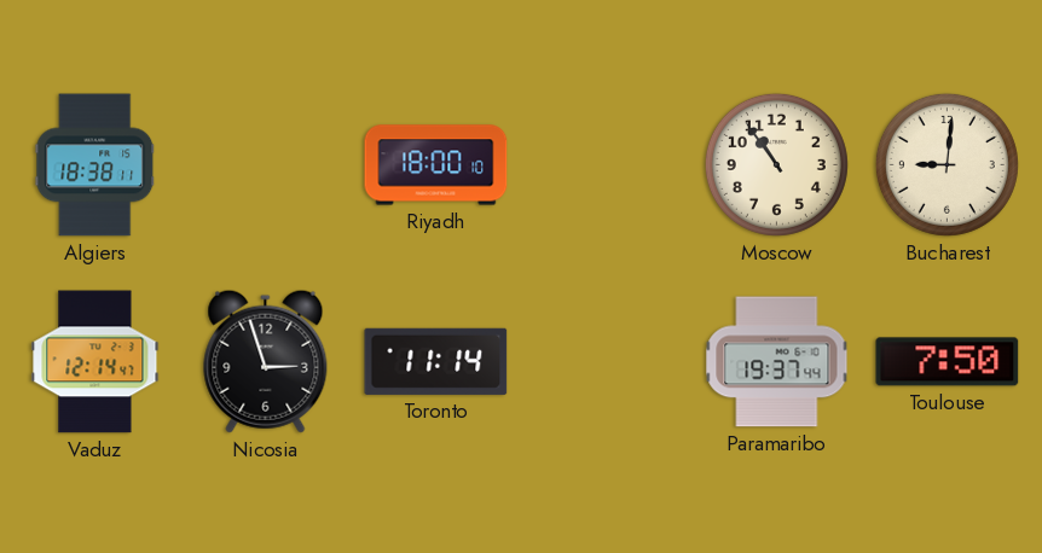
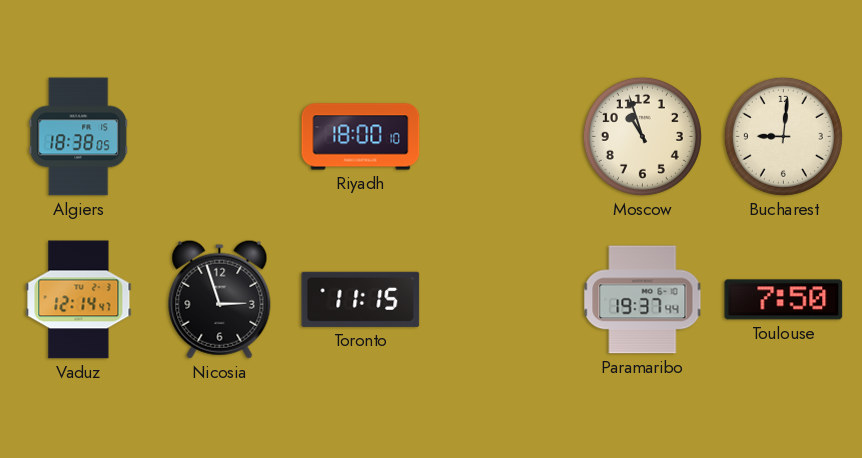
Algiers: 18:38:11 -> 18:38:05
Moscow: 10:54 -> 10:57
Toronto: 11:14 -> 11:15
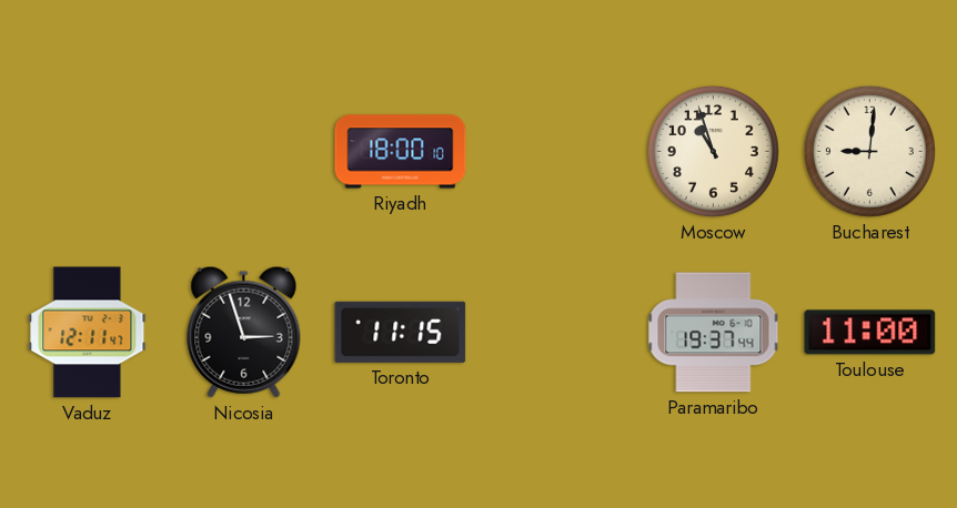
Algiers: 18:38 -> none
Vaduz: 12:14 -> 12:11
Toulouse: 7:50 -> 11:00
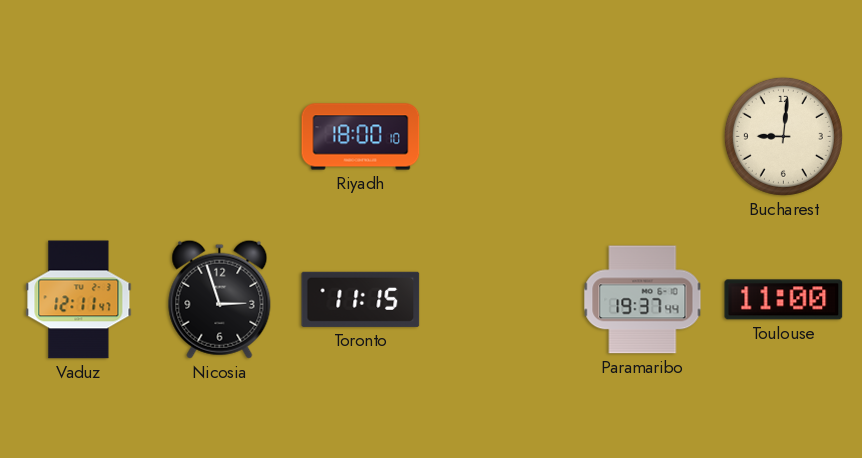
Moscow: 10:57 -> none
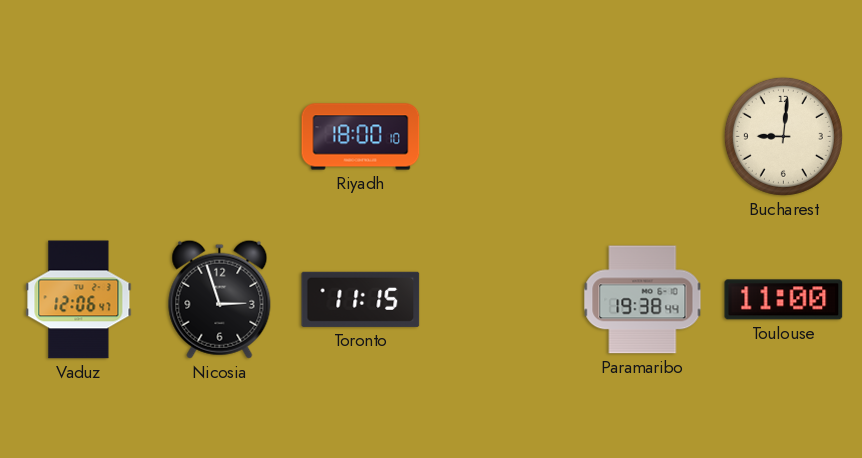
Vaduz: 12:11 -> 12:06
Paramaribo: 19:37 -> 19:38
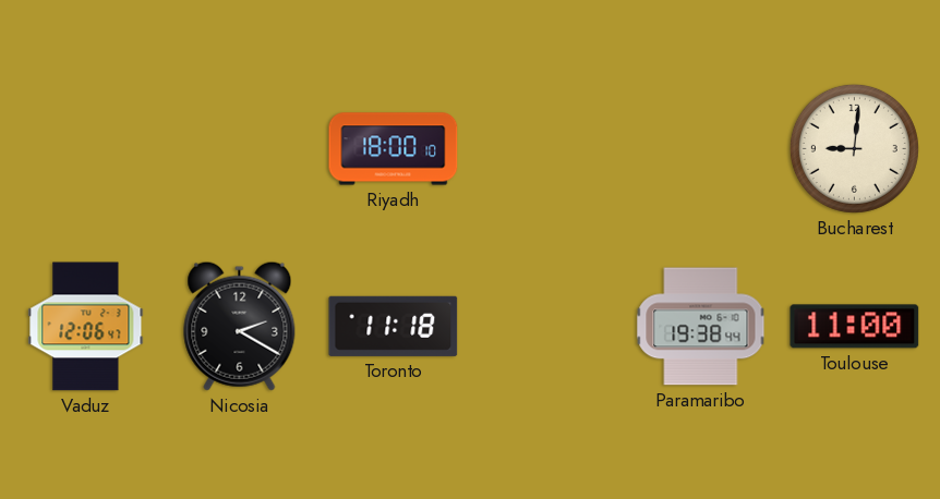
Nicosia: 2:57 -> 2:20
Toronto: 11:15 -> 11:18
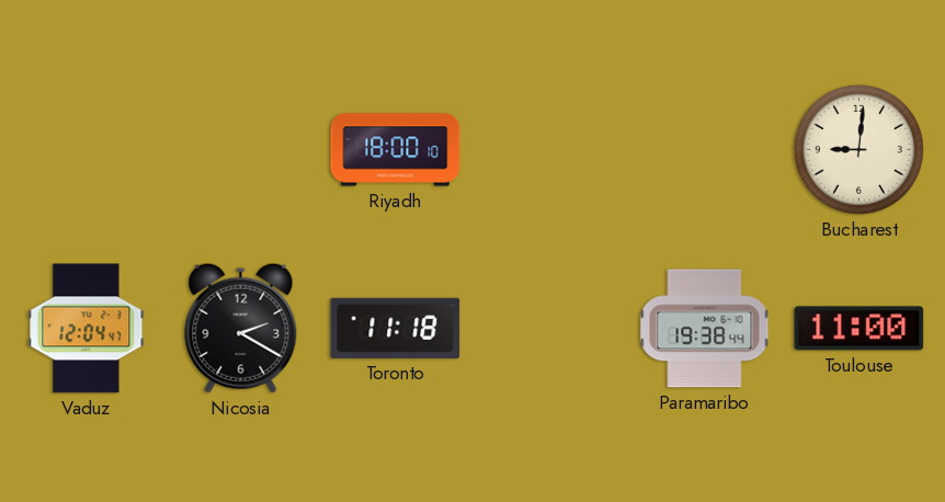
Vaduz: 12:06 -> 12:04
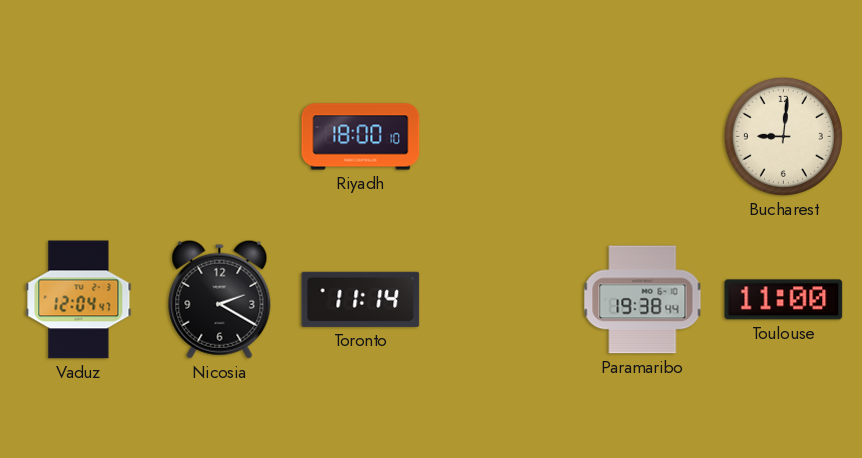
Toronto: 11:18 -> 11:14
